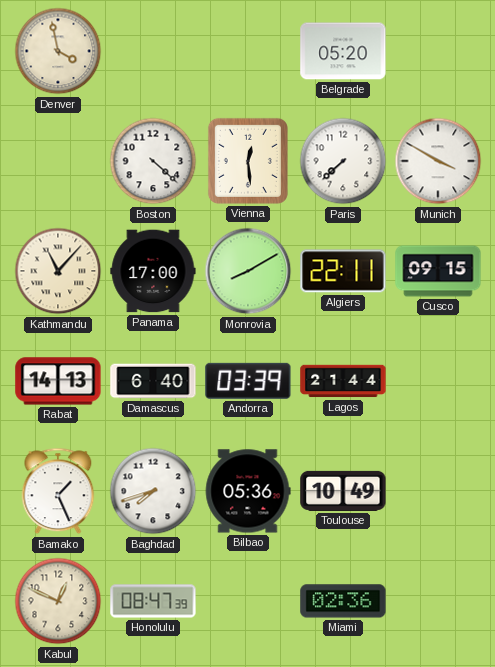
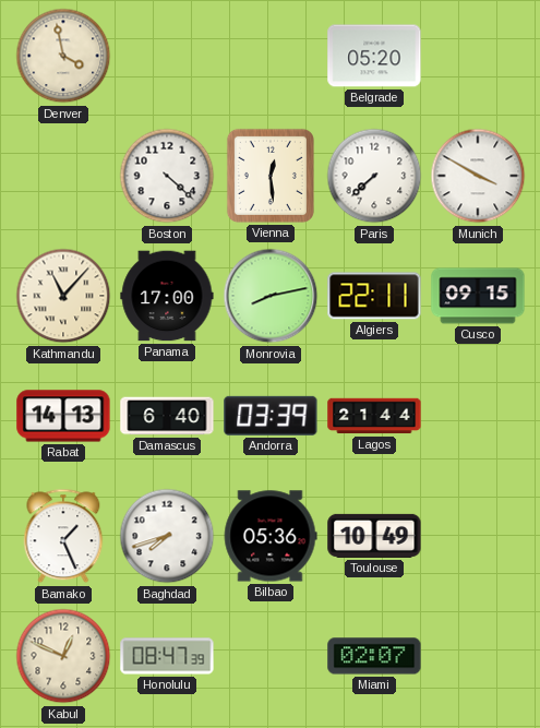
Monrovia: 8:10 -> 8:13
Miami: 02:36 -> 02:07
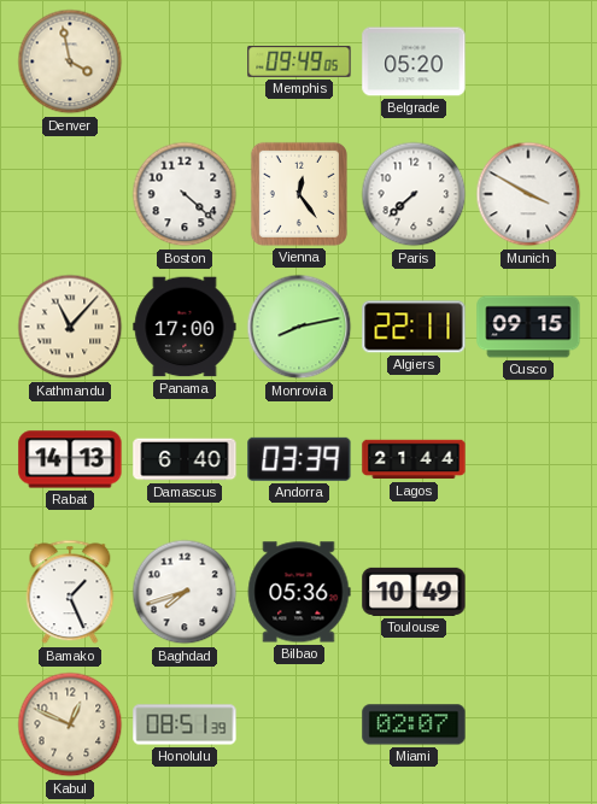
Memphis: none -> 09:49
Vienna: 12:29 -> 12:24
Honolulu: 08:47 -> 08:51
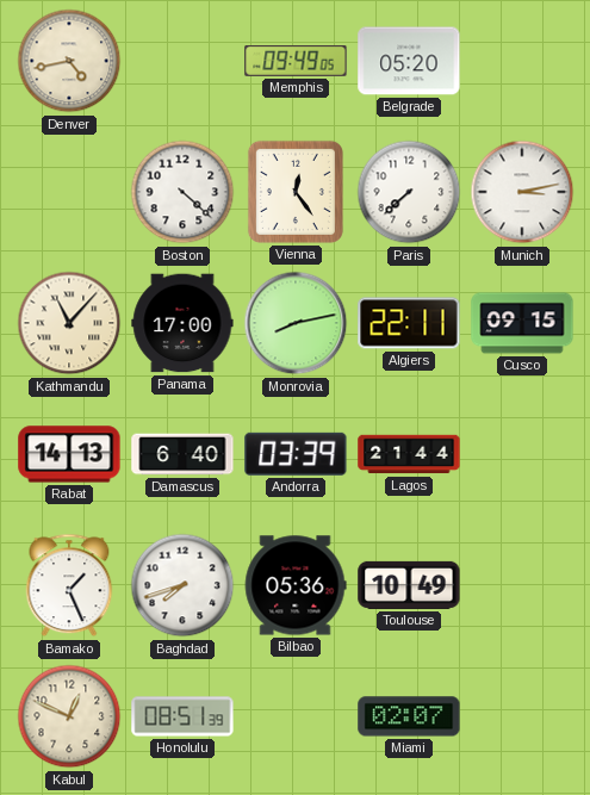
Denver: 3:58 -> 4:43
Munich: 3:50 -> 3:13
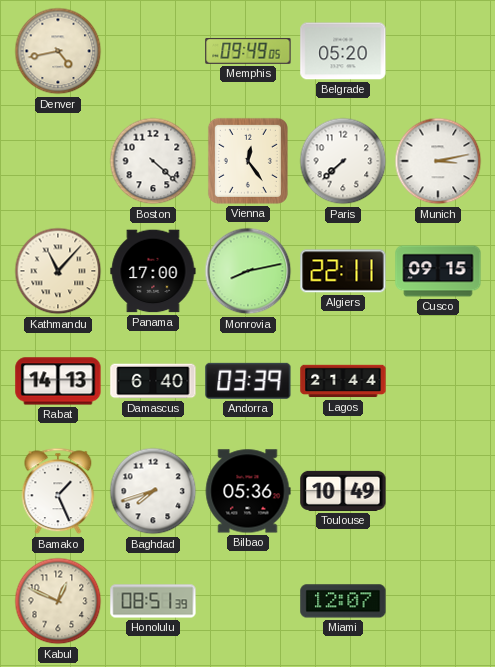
Miami: 02:07 -> 12:07
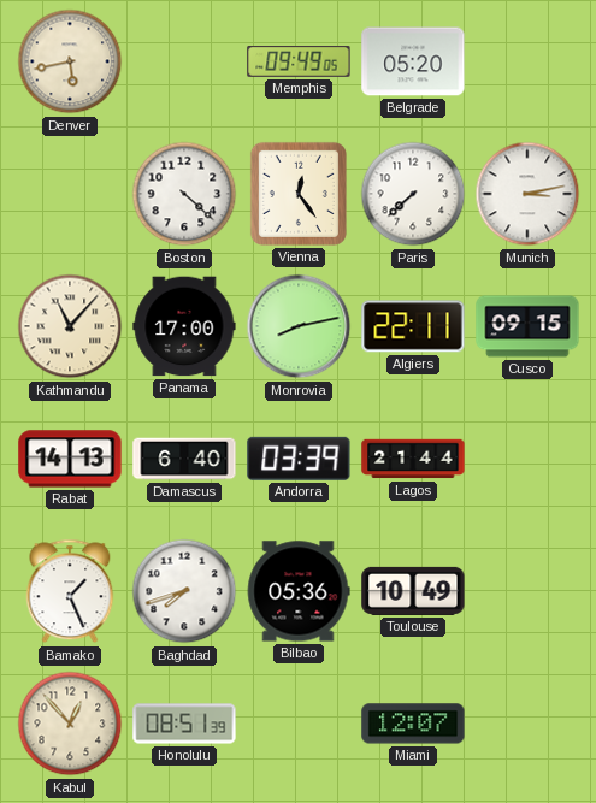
Denver: 4:43 -> 5:43
Kabul: 12:49 -> 12:53
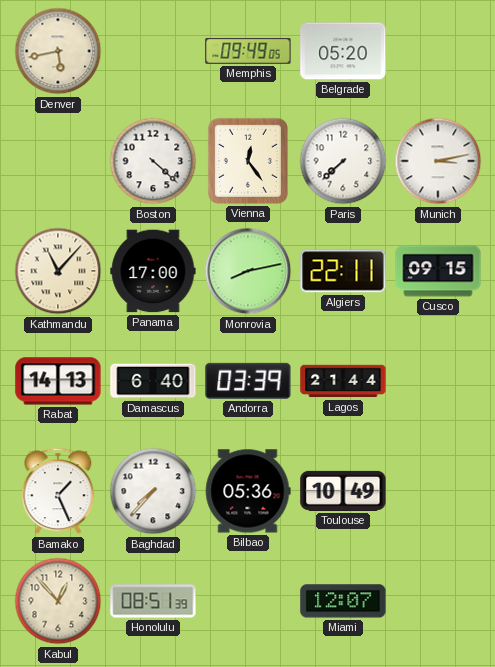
Baghdad: 7:42 -> 7:37
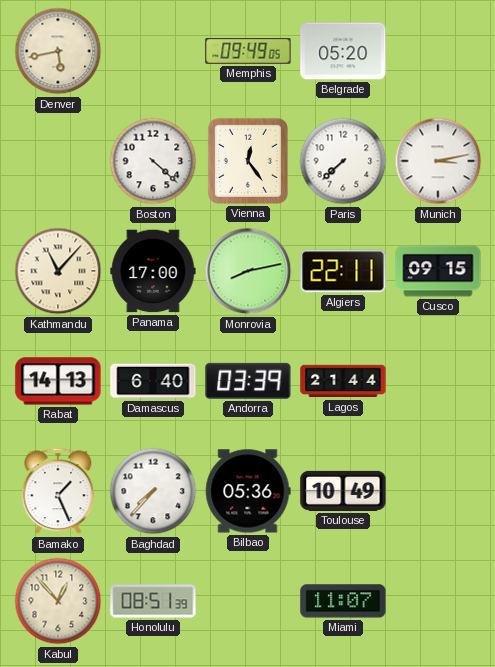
Miami: 12:07 -> 11:07
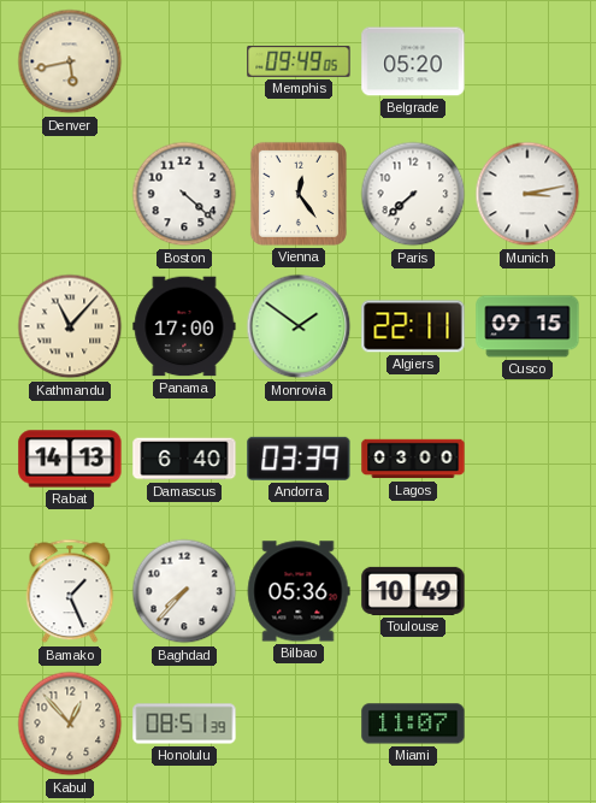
Monrovia: 8:13 -> 1:51
Lagos: 21:44 -> 03:00
